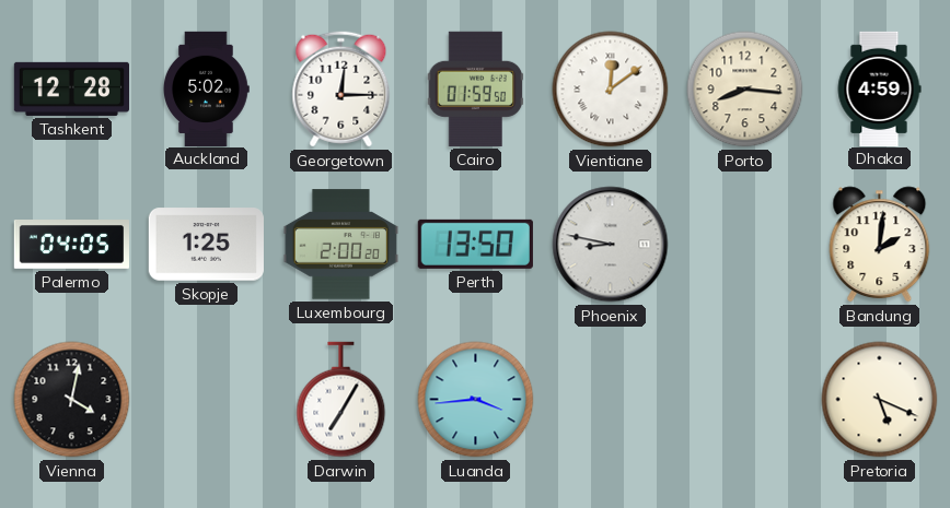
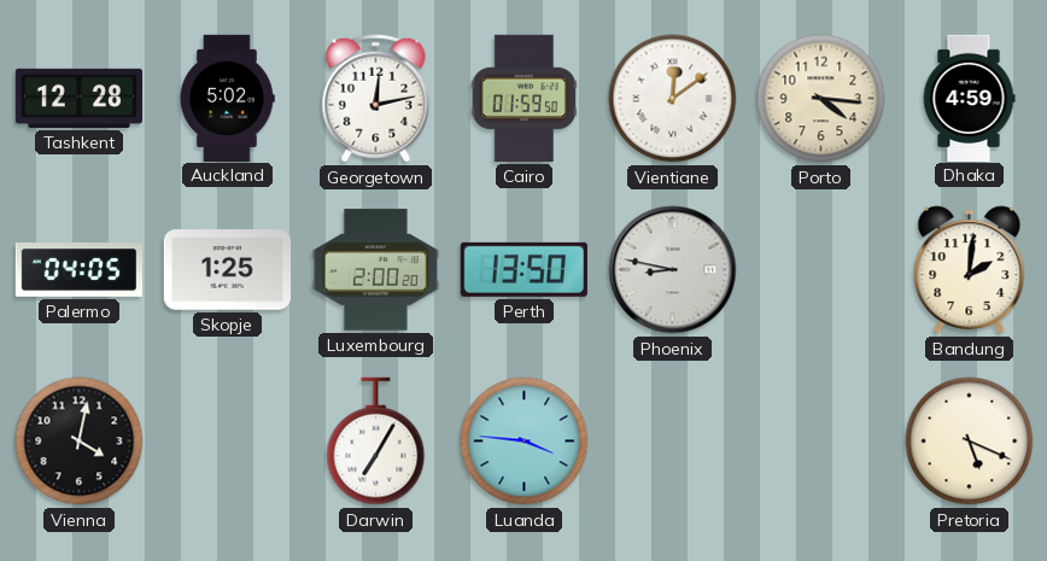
Georgetown: 12:15 -> 12:13
Porto: 8:16 -> 4:16
Luanda: 3:44 -> 3:46
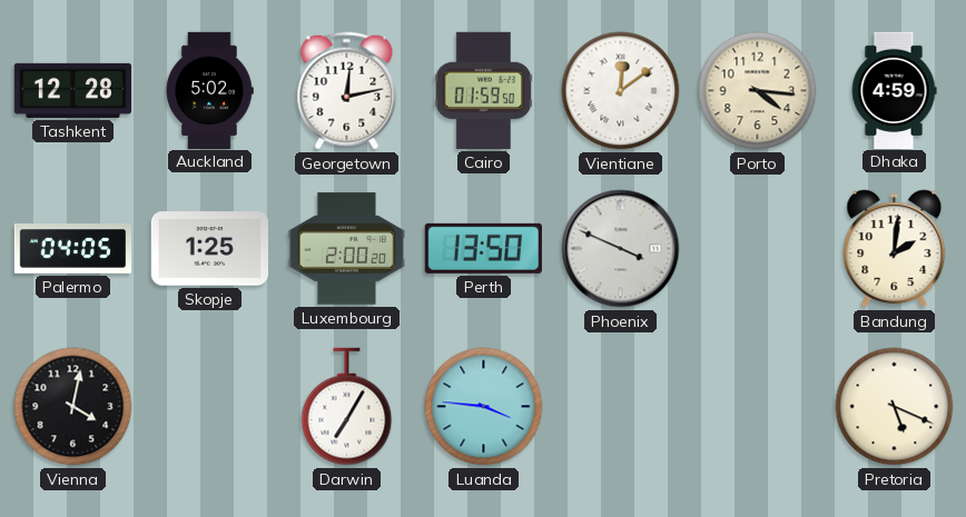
Phoenix: 8:47 -> 3:49
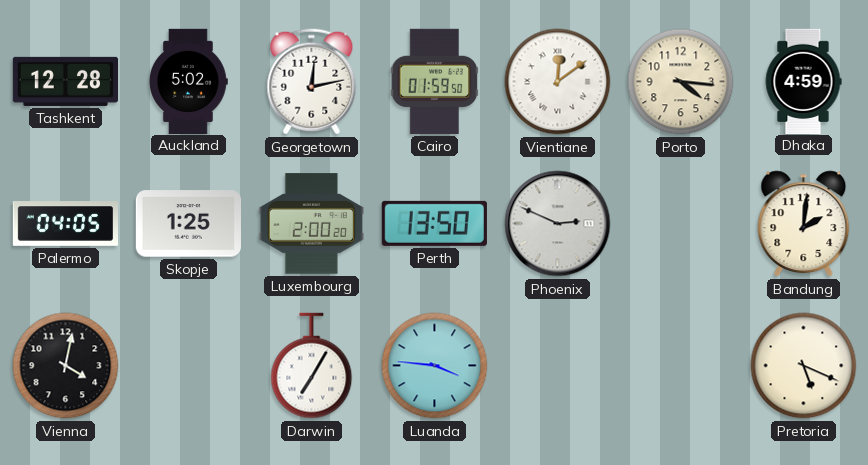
Phoenix: 3:49 -> 2:49
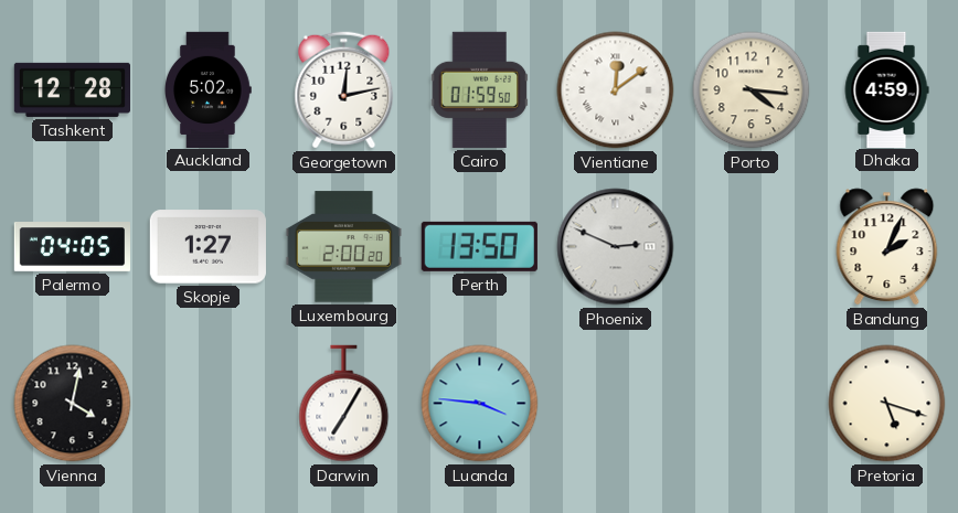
Skopje: 1:25 -> 1:27
Bandung: 2:01 -> 2:04
Pretoria: 5:19 -> 5:18
